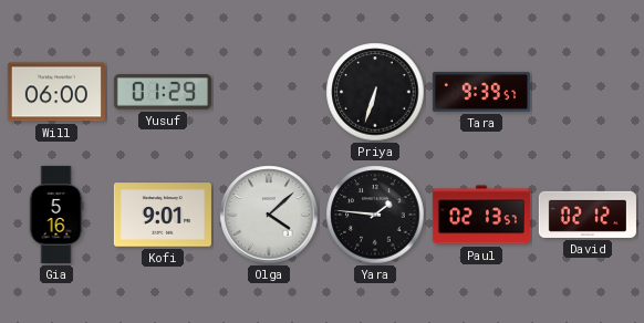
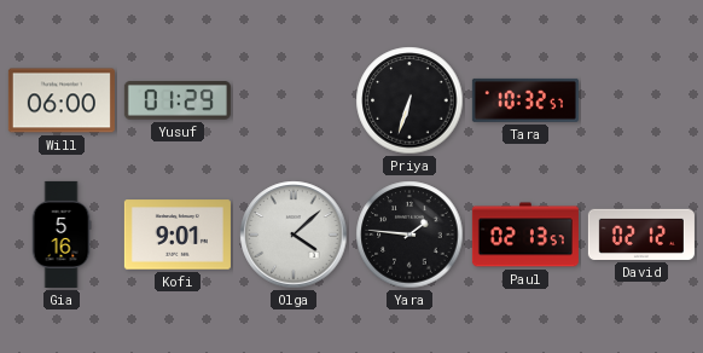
Tara: 9:39 -> 10:32
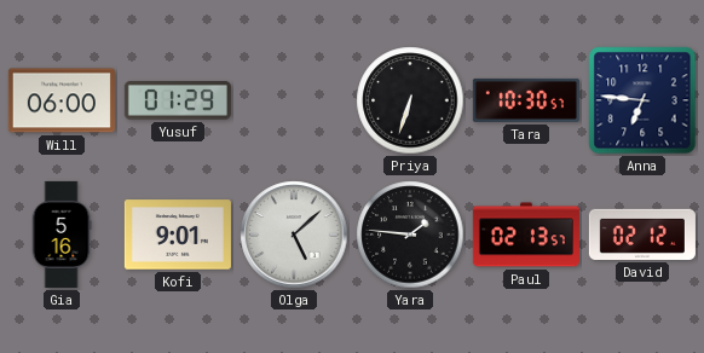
Tara: 10:32 -> 10:30
Anna: none -> 6:46
Olga: 4:08 -> 5:08
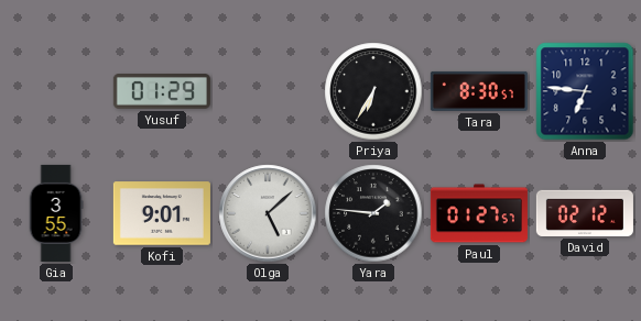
Will: 06:00 -> none
Priya: 6:33 -> 6:35
Tara: 10:30 -> 8:30
Gia: 5:16 -> 3:55
Paul: 02:13 -> 01:27
